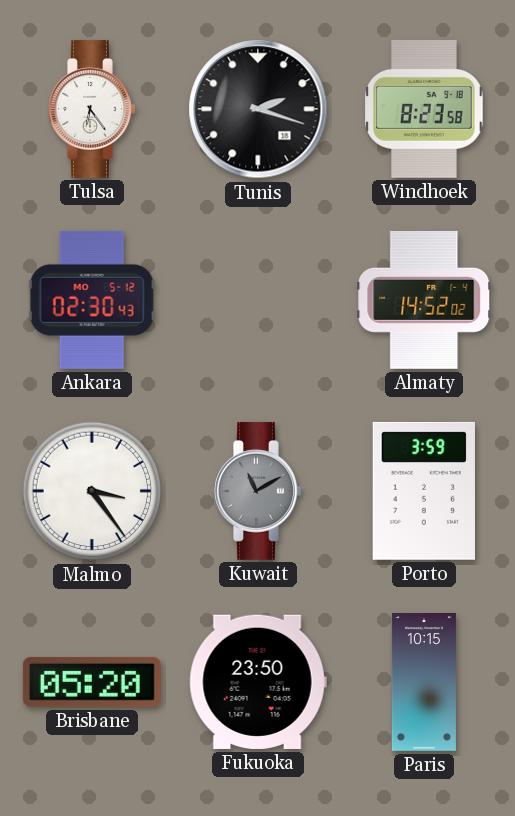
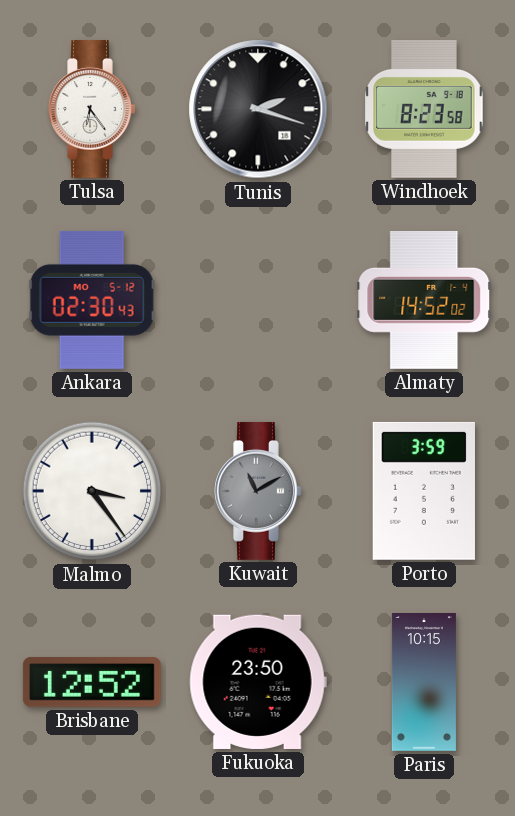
Brisbane: 05:20 -> 12:52
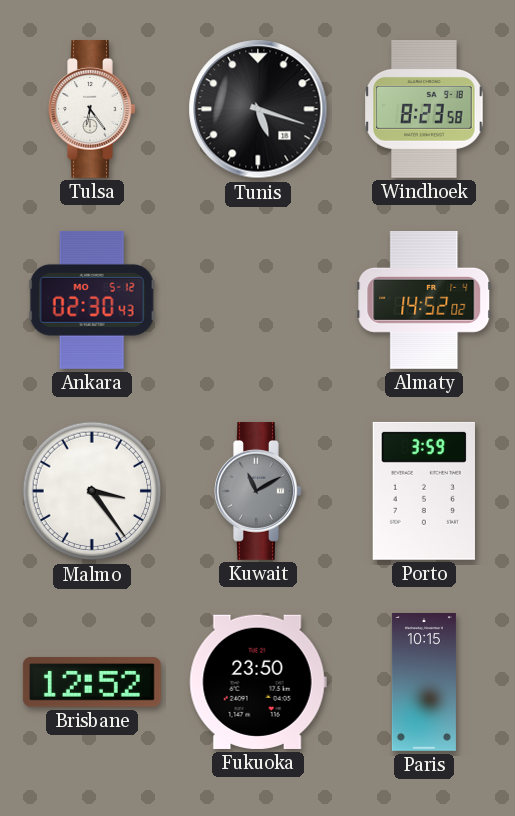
Tunis: 2:18 -> 5:18
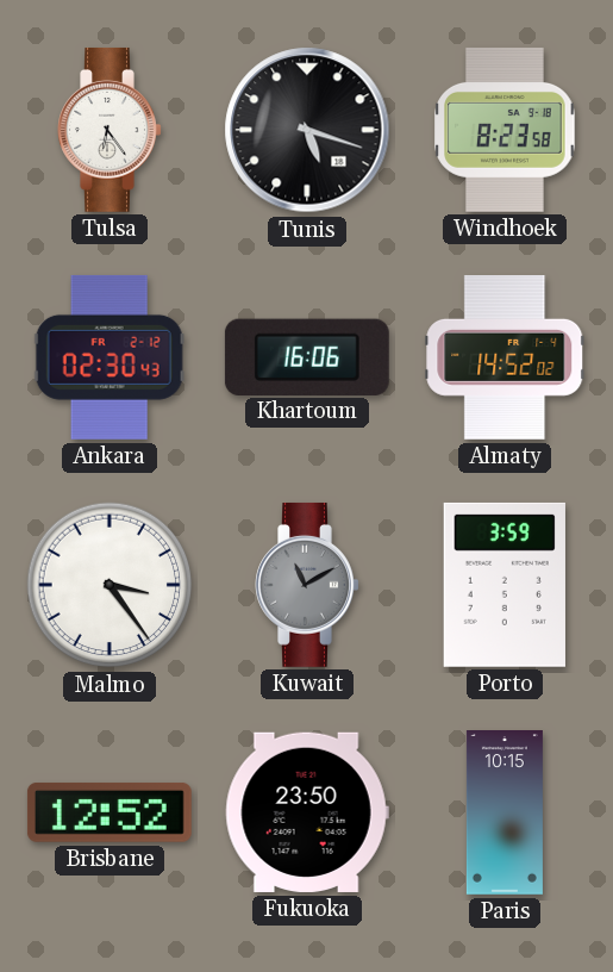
Ankara date: MO 5-12 -> FR 2-12
Khartoum: none -> 16:06
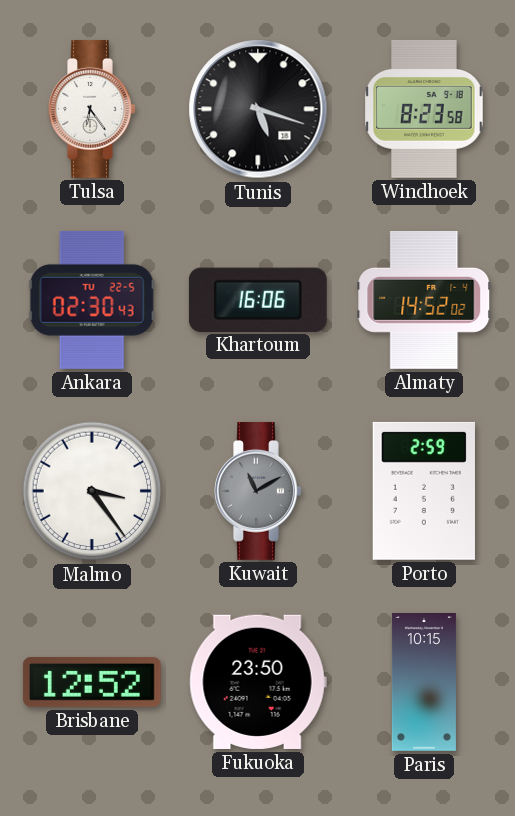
Ankara date: FR 2-12 -> TU 22-5
Porto: 3:59 -> 2:59
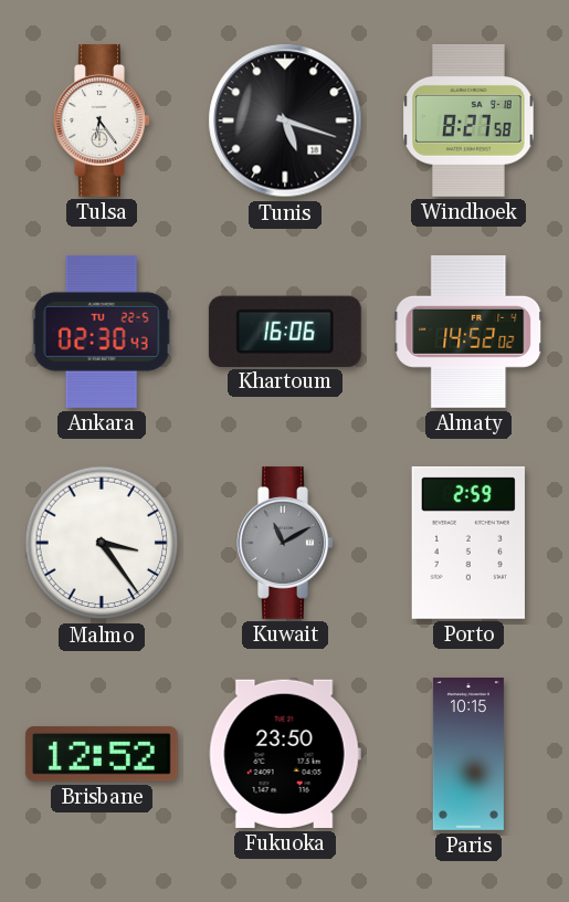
Windhoek: 8:23 -> 8:27
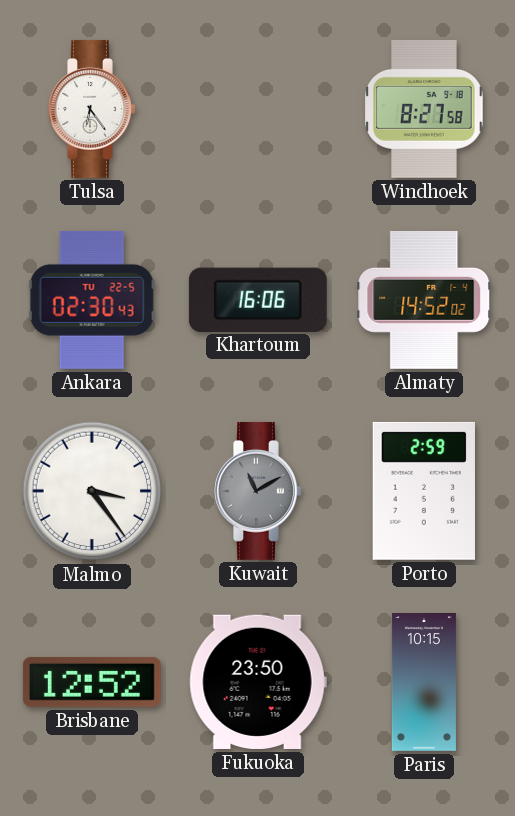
Tunis: 5:18 -> none
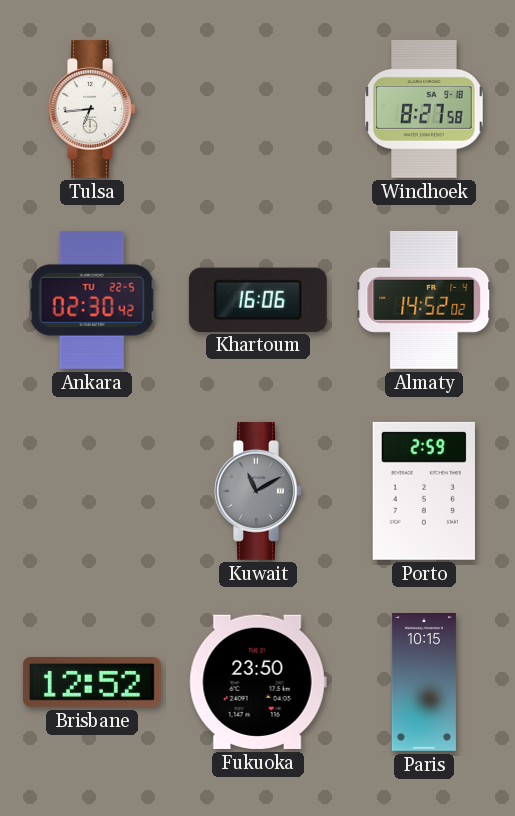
Tulsa: 6:24 -> 6:44
Ankara: 02:30:43 -> 02:30:42
Malmo: 3:24 -> none
